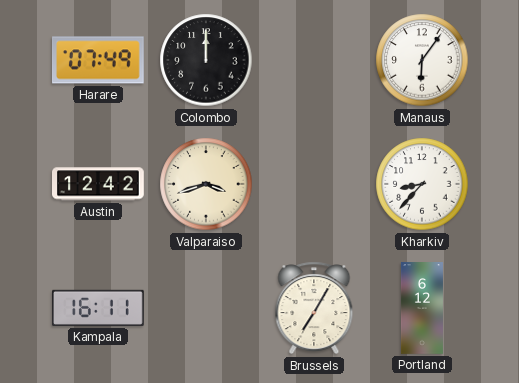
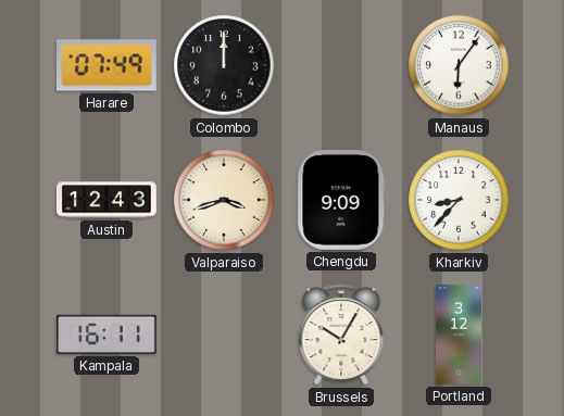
Austin: 12:42 -> 12:43
Chengdu: none -> 9:09
Brussels: 7:05 -> 10:05
Portland: 6:12 -> 3:12
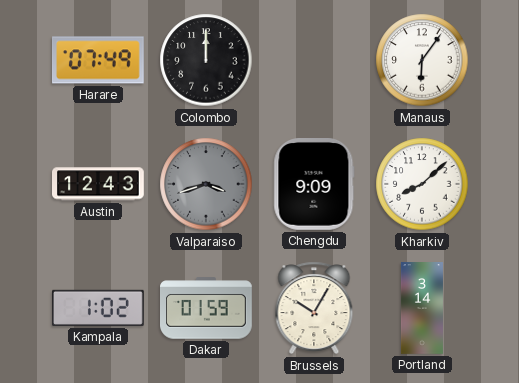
Valparaiso dial: cream -> grey
Kharkiv: 8:37 -> 8:08
Kampala: 16:11 -> 1:02
Dakar: none -> 01:59
Portland: 3:12 -> 3:14
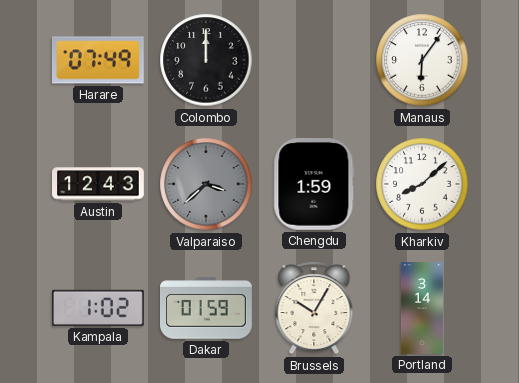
Valparaiso: 3:42 -> 3:38
Chengdu: 9:09 -> 1:59
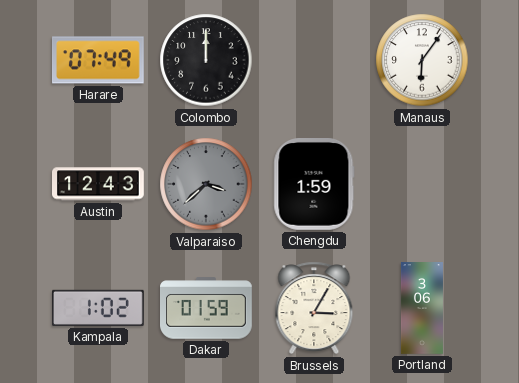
Kharkiv: 8:08 -> none
Brussels: 10:05 -> 3:05
Portland: 3:14 -> 3:06
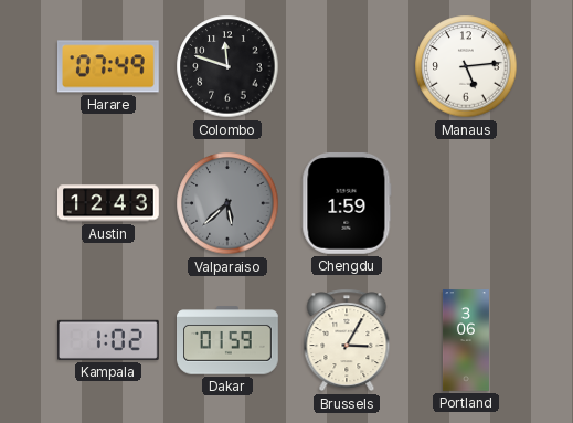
Colombo: 12:00 -> 11:48
Manaus: 6:06 -> 5:14
Valparaiso: 3:38 -> 5:38
